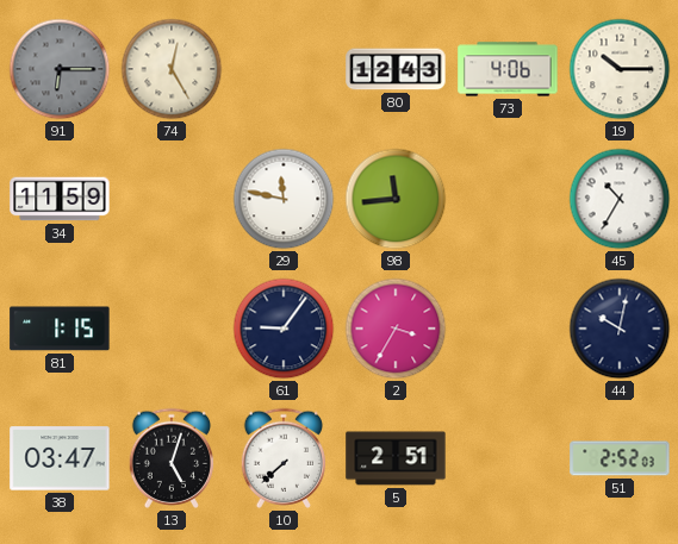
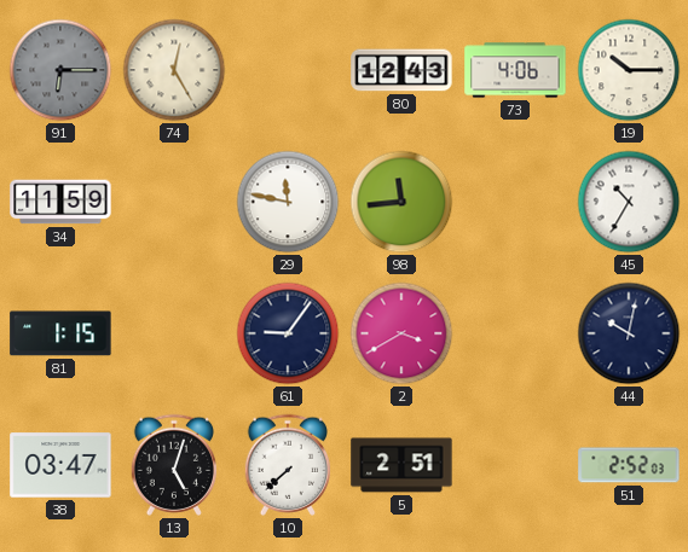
2: 3:35 -> 3:40
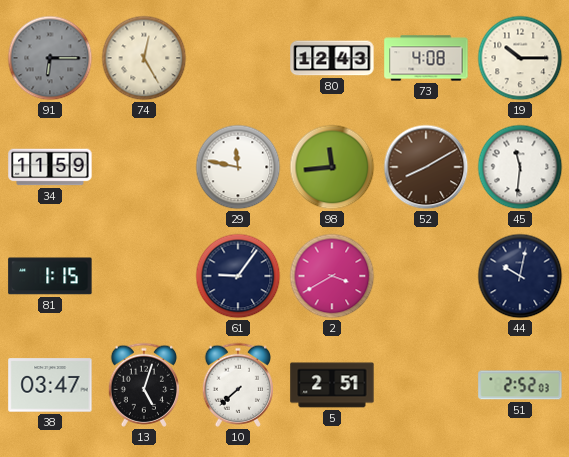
73: 4:06 -> 4:08
52: none -> 8:10
45: 10:35 -> 11:31
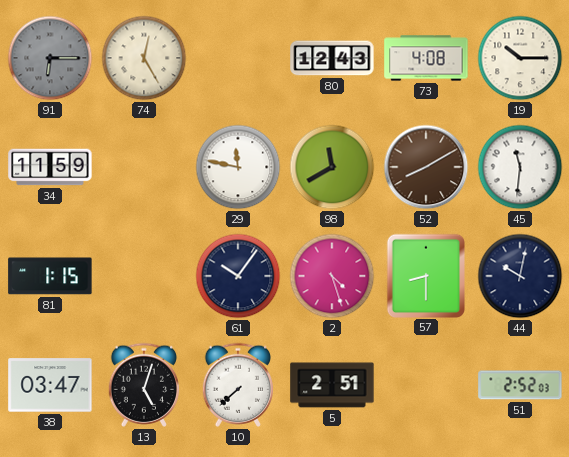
98: 11:44 -> 11:40
61: 9:06 -> 10:06
2: 3:40 -> 4:27
57: none -> 8:30
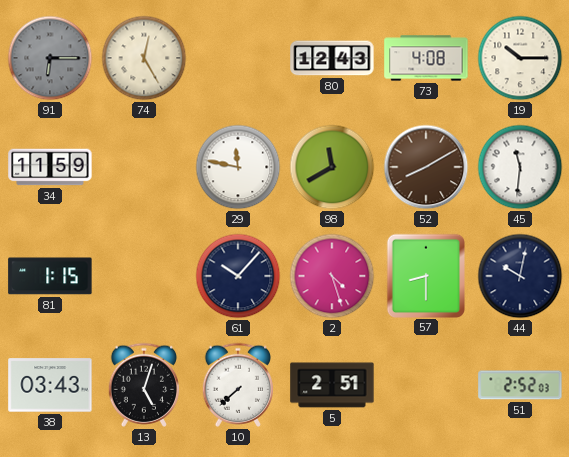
61: 10:06 -> 10:07
38: 03:47 -> 03:43
